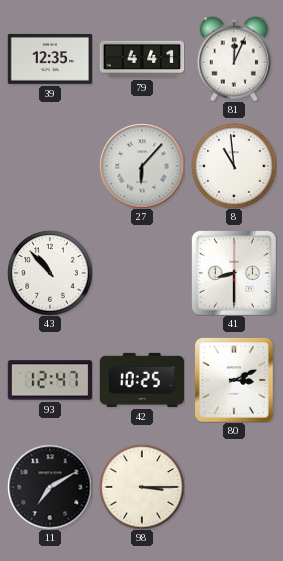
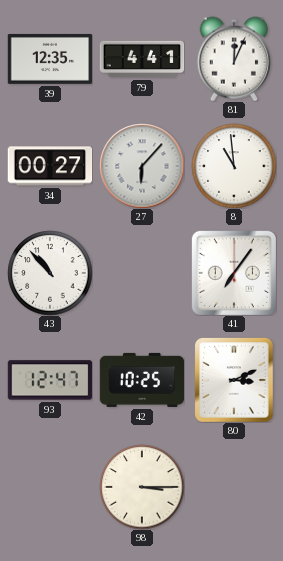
34: none -> 00:27
41: 8:30 -> 7:06
11: 7:10 -> none
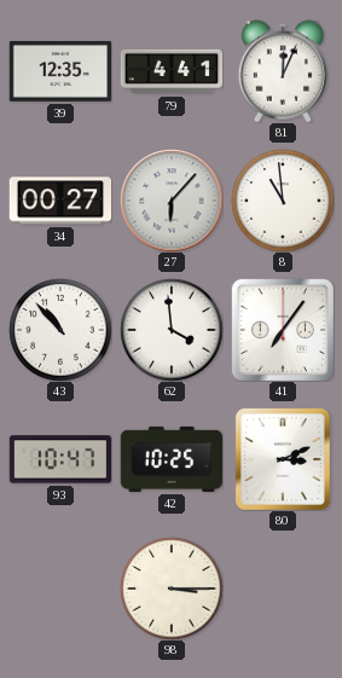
62: none -> 3:59
93: 12:47 -> 10:47
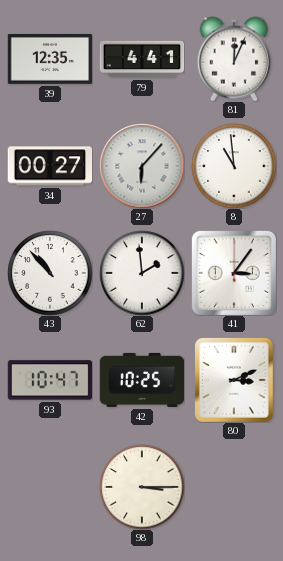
62: 3:59 -> 1:59
41: 7:06 -> 3:06
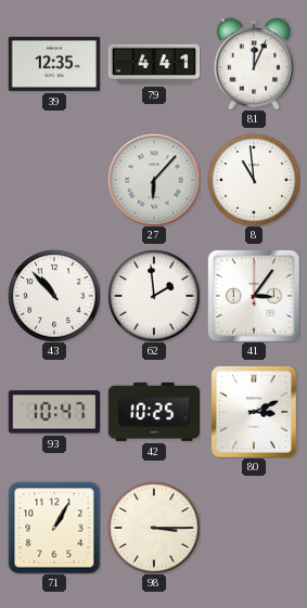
34: 00:27 -> none
71: none -> 1:05
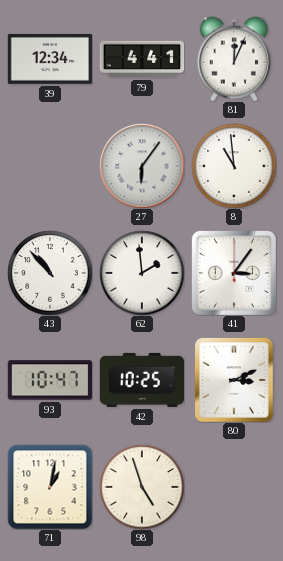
39: 12:35 -> 12:34
27: 6:07 -> 6:06
71: 1:05 -> 1:02
98: 3:15 -> 4:57
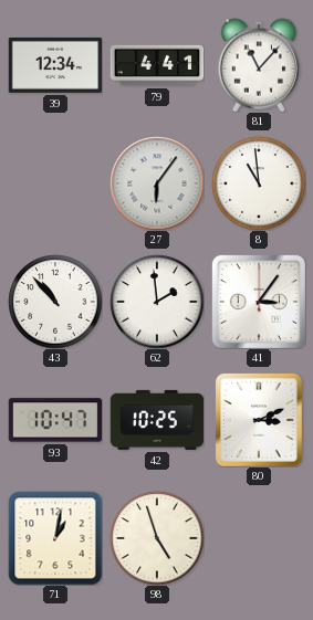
81: 12:04 -> 11:07
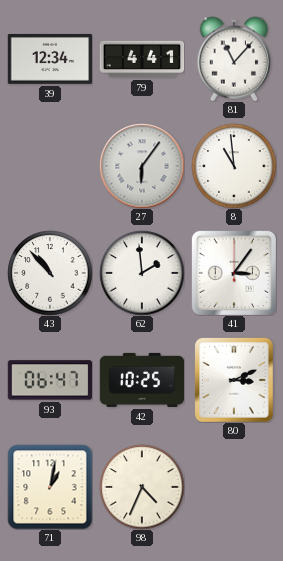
93: 10:47 -> 06:47
98: 4:57 -> 4:34
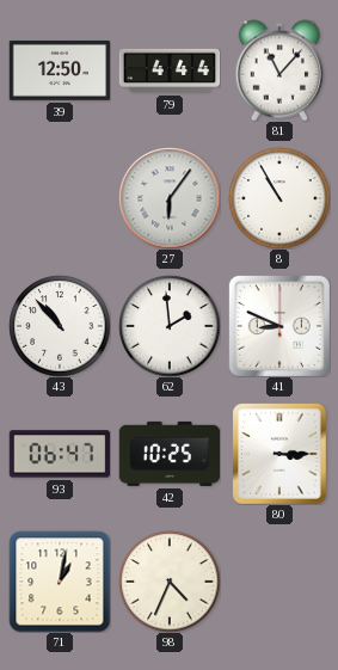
39: 12:34 -> 12:50
79: 4:41 -> 4:44
8: 10:59 -> 10:55
41: 3:06 -> 8:49
80: 3:11 -> 3:15
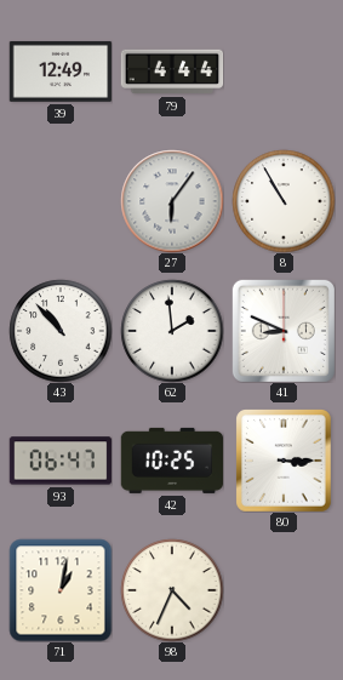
39: 12:50 -> 12:49
81: 11:07 -> none
